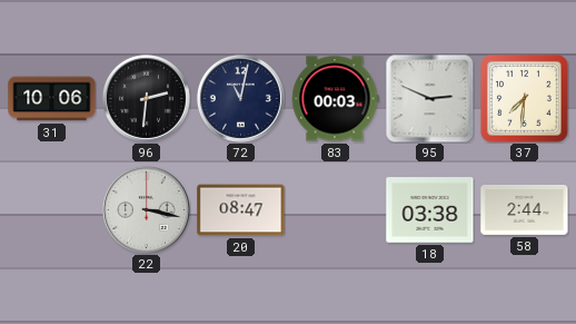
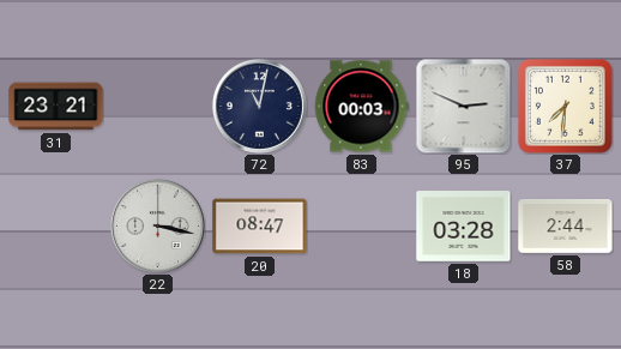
31: 10:06 -> 23:21
96: 2:31 -> none
18: 03:38 -> 03:28
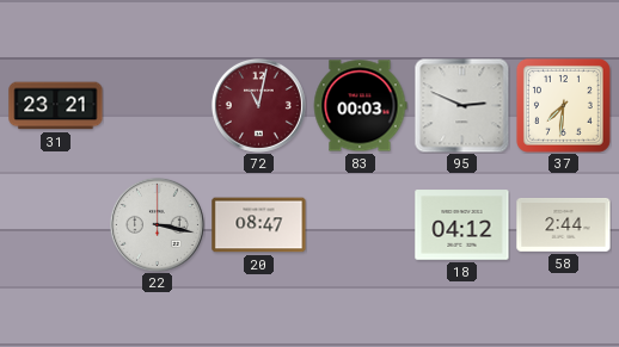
72 dial: navy -> burgundy
18: 03:28 -> 04:12
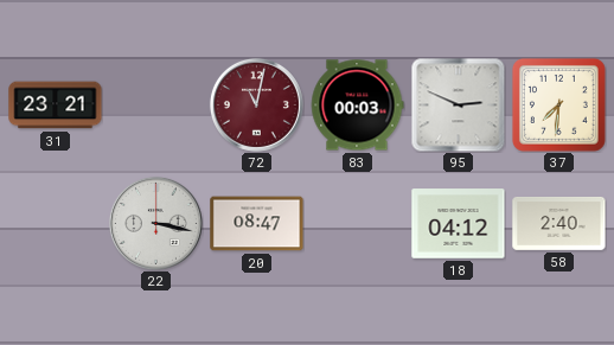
58: 2:44 -> 2:40
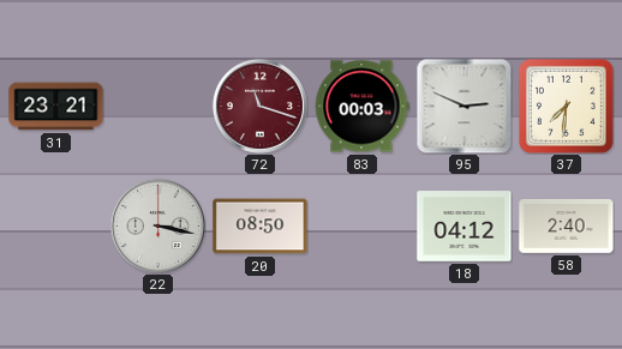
72: 11:02 -> 11:18
20: 08:47 -> 08:50
